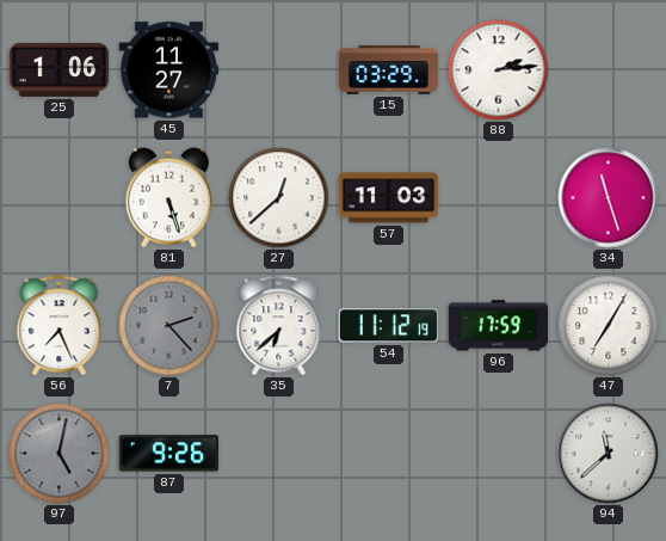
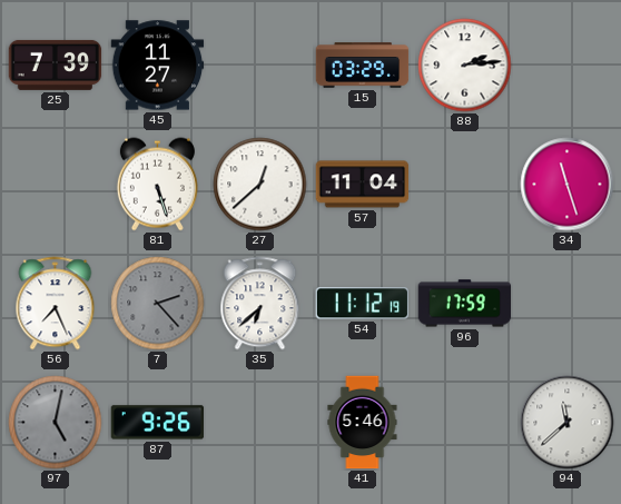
25: 1:06 -> 7:39
57: 11:03 -> 11:04
47: 7:05 -> none
41: none -> 5:46
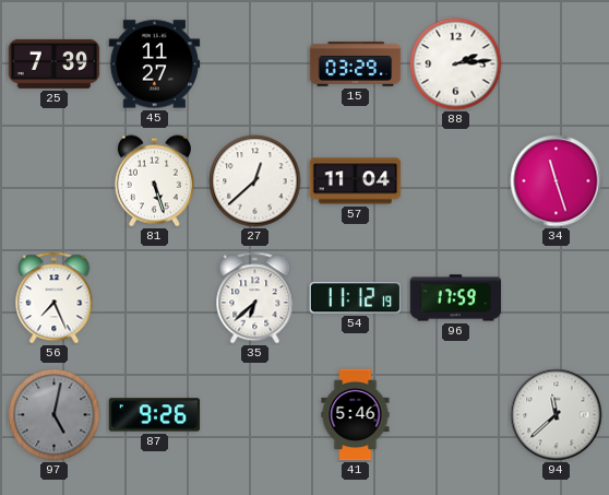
7: 2:23 -> none
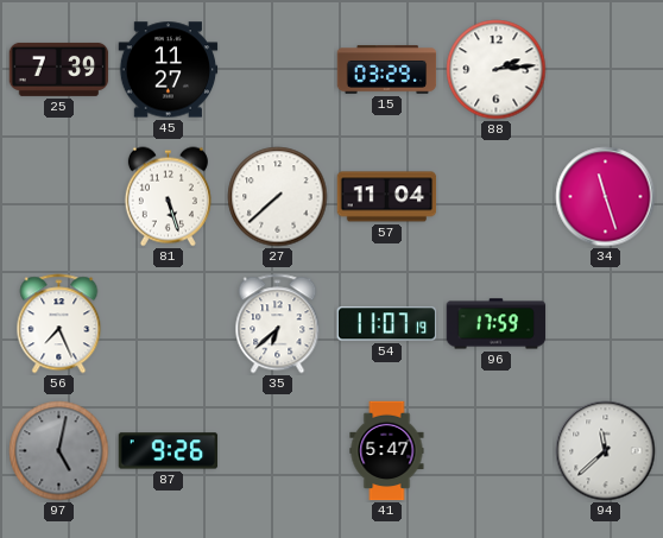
27: 12:38 -> 7:38
54: 11:12 -> 11:07
41: 5:46 -> 5:47
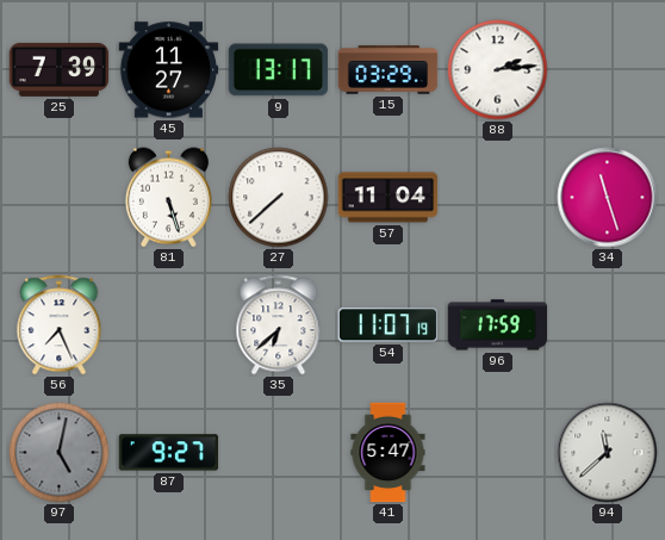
9: none -> 13:17
87: 9:26 -> 9:27
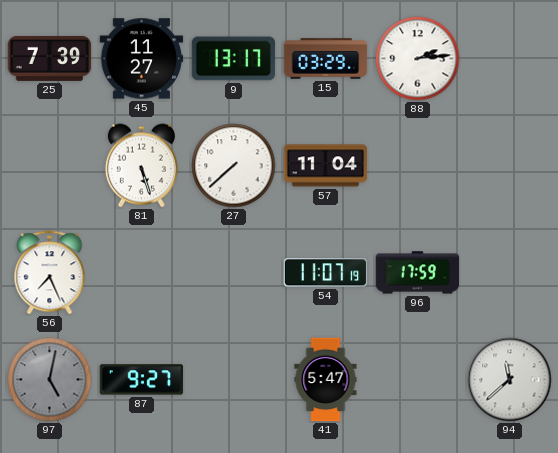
34: 11:27 -> none
35: 6:38 -> none
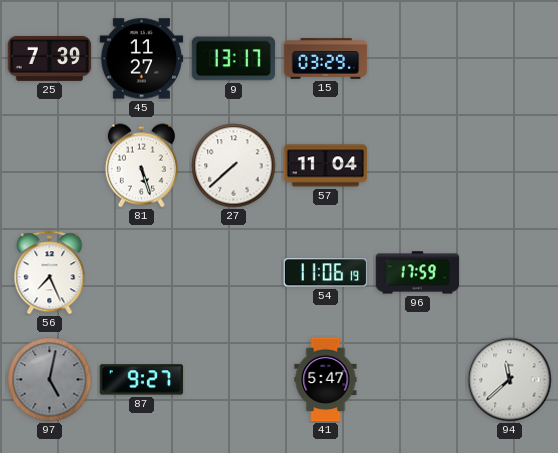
88: 2:14 -> none
54: 11:07 -> 11:06
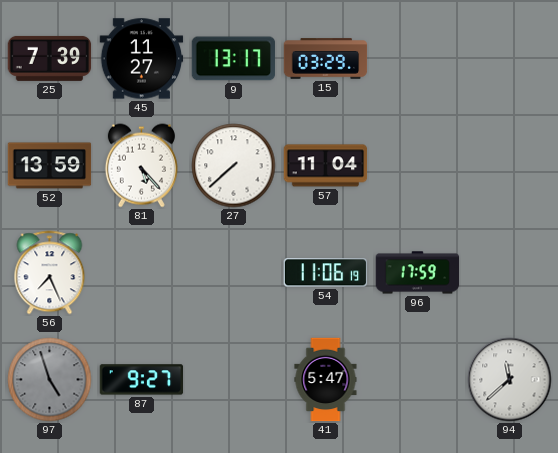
52: none -> 13:59
81: 5:27 -> 5:23
97: 5:02 -> 4:57
